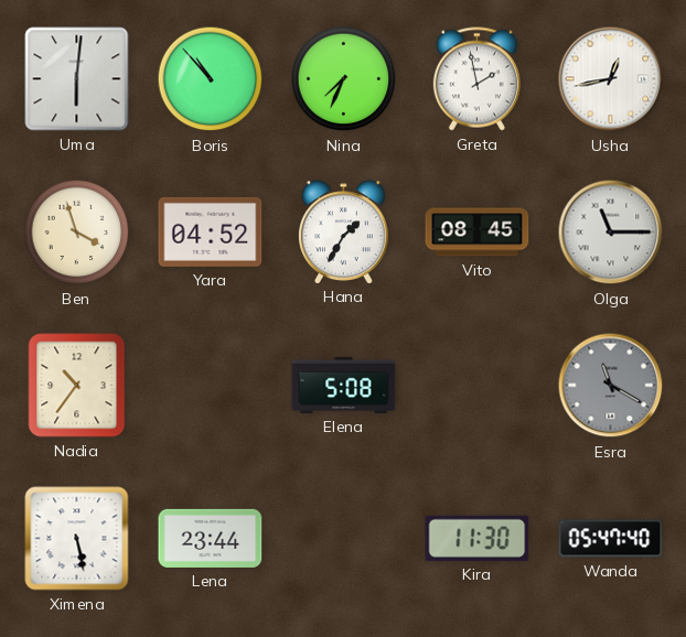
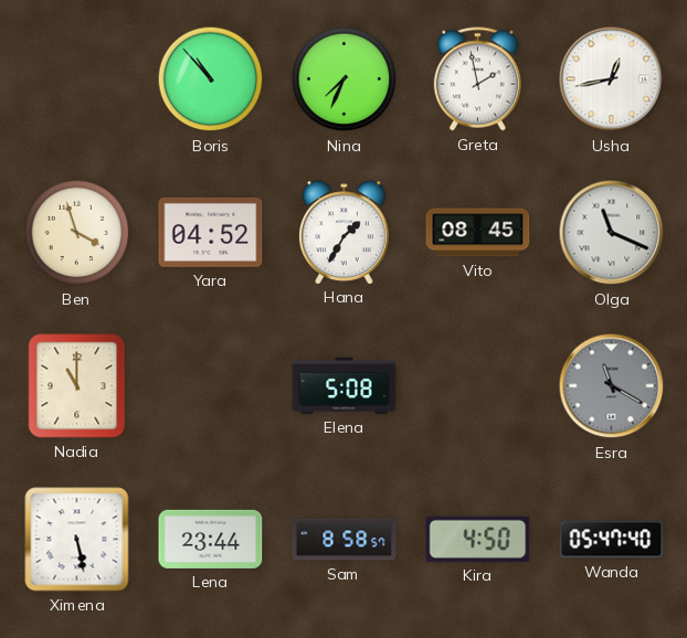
Uma: 6:01 -> none
Olga: 11:15 -> 11:19
Nadia: 10:36 -> 11:00
Sam: none -> 8:58
Kira: 11:30 -> 4:50
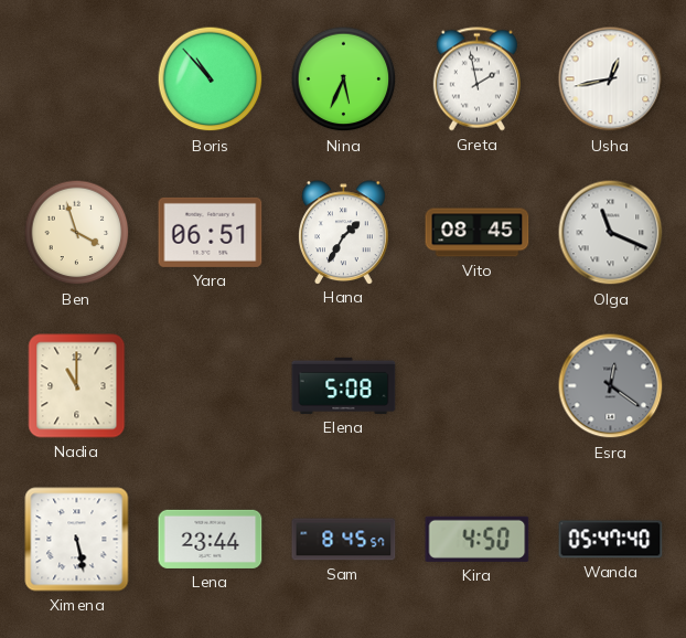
Nina: 7:34 -> 5:34
Yara: 04:52 -> 06:51
Esra: 11:20 -> 12:21
Sam: 8:58 -> 8:45
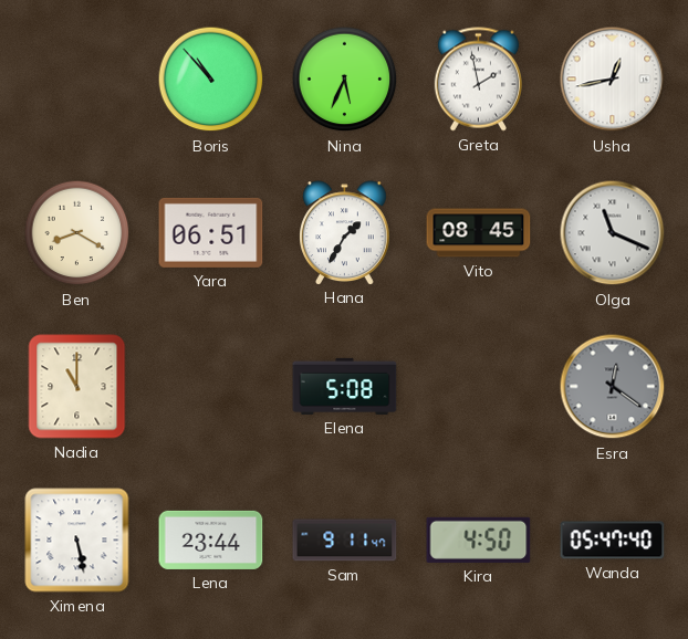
Ben: 3:57 -> 8:20
Sam: 8:45 -> 9:11
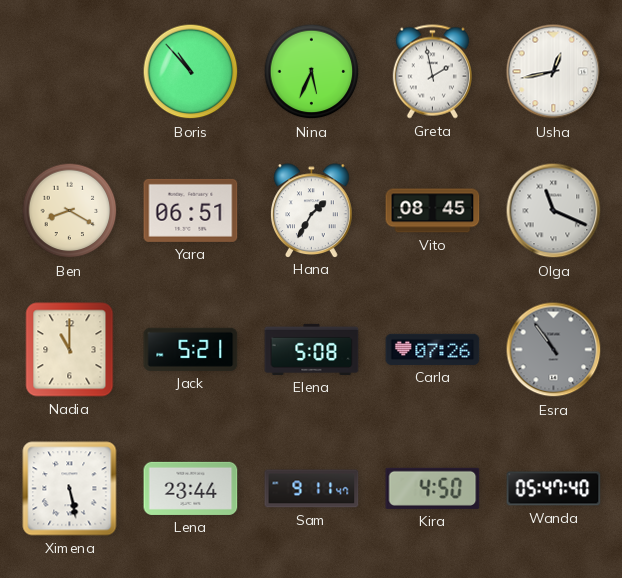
Jack: none -> 5:21
Carla: none -> 07:26
Esra: 12:21 -> 10:54
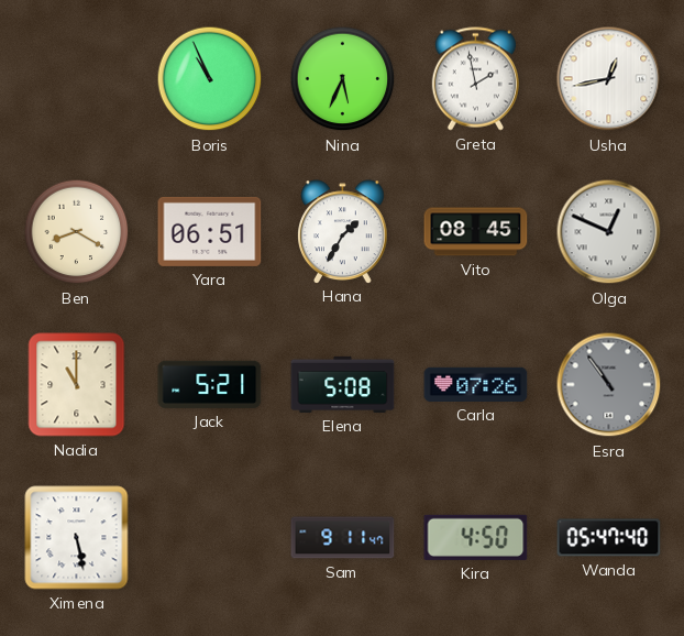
Boris: 10:53 -> 10:56
Olga: 11:19 -> 12:49
Lena: 23:44 -> none
